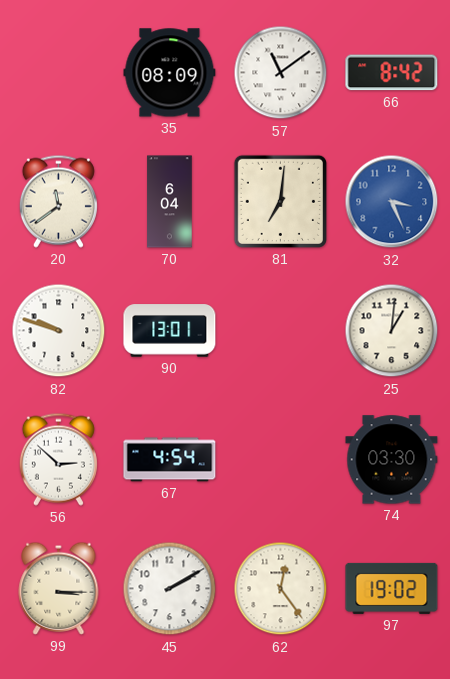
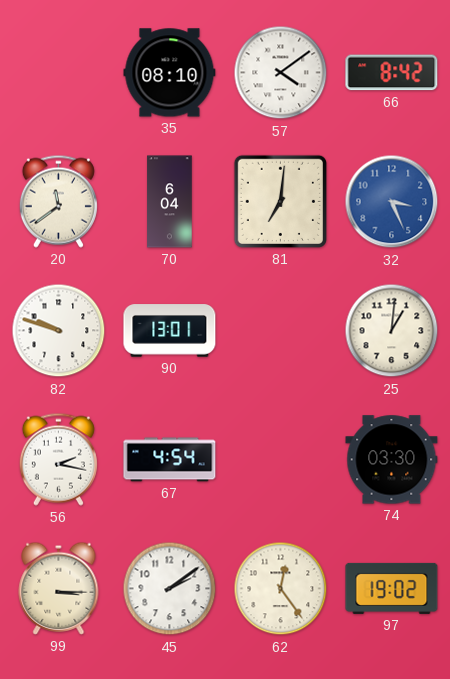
35: 08:09 -> 08:10
57: 11:09 -> 4:09
56: 2:52 -> 2:17
45: 2:10 -> 2:09
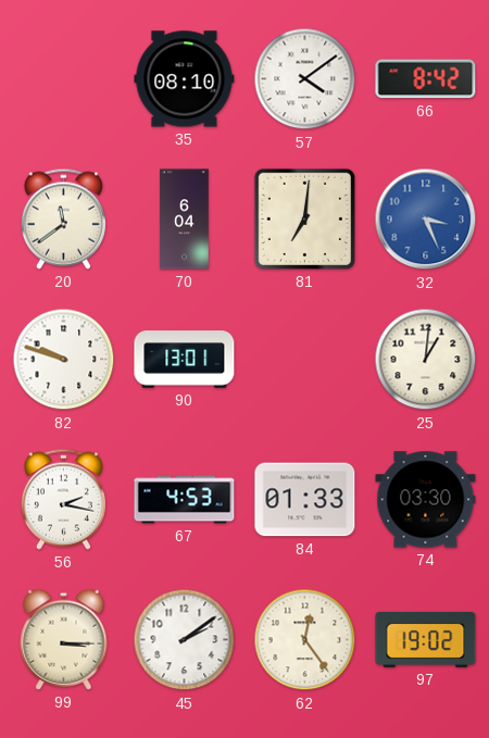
67: 4:54 -> 4:53
84: none -> 01:33
